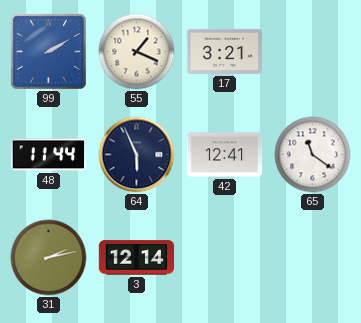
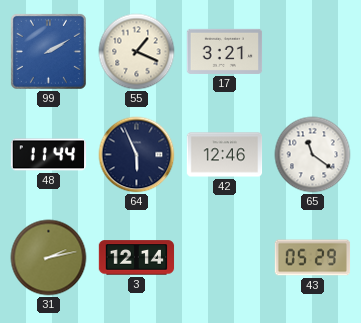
42: 12:41 -> 12:46
43: none -> 05:29
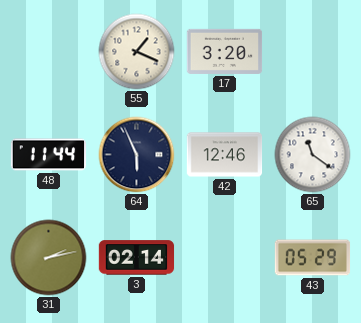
99: 2:10 -> none
17: 3:21 -> 3:20
3: 12:14 -> 02:14
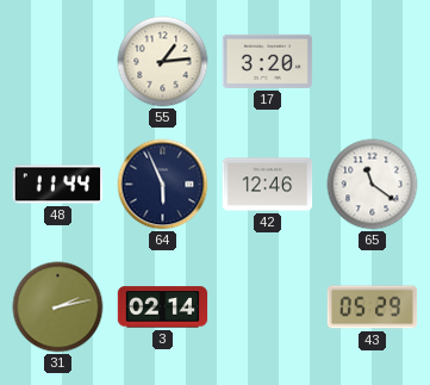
55: 1:19 -> 1:14
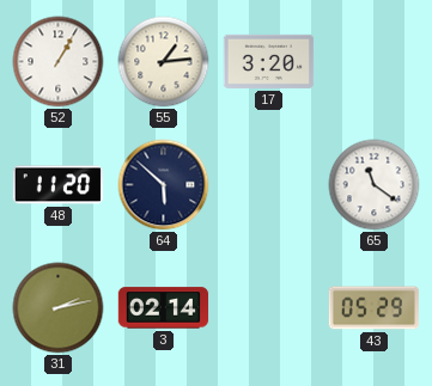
52: none -> 1:05
48: 11:44 -> 11:20
64: 5:56 -> 5:52
42: 12:46 -> none
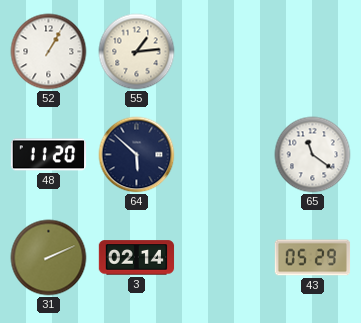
17: 3:20 -> none
31: 2:13 -> 2:11
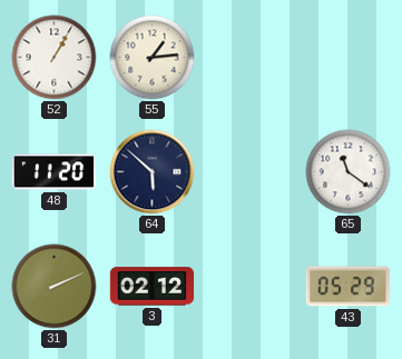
3: 02:14 -> 02:12
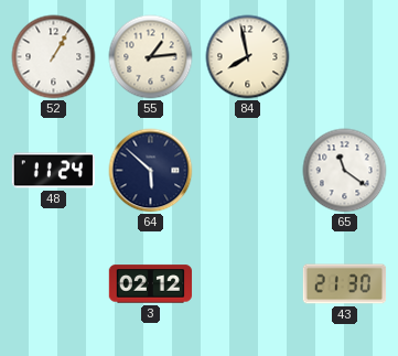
84: none -> 7:58
48: 11:20 -> 11:24
31: 2:11 -> none
43: 05:29 -> 21:30
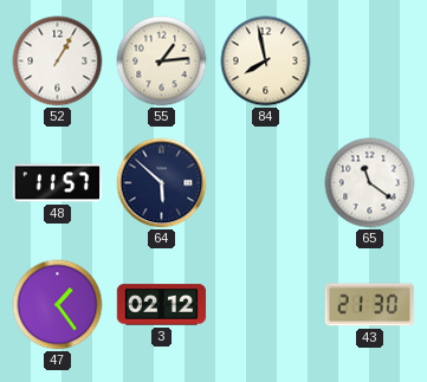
48: 11:24 -> 11:57
47: none -> 1:24
